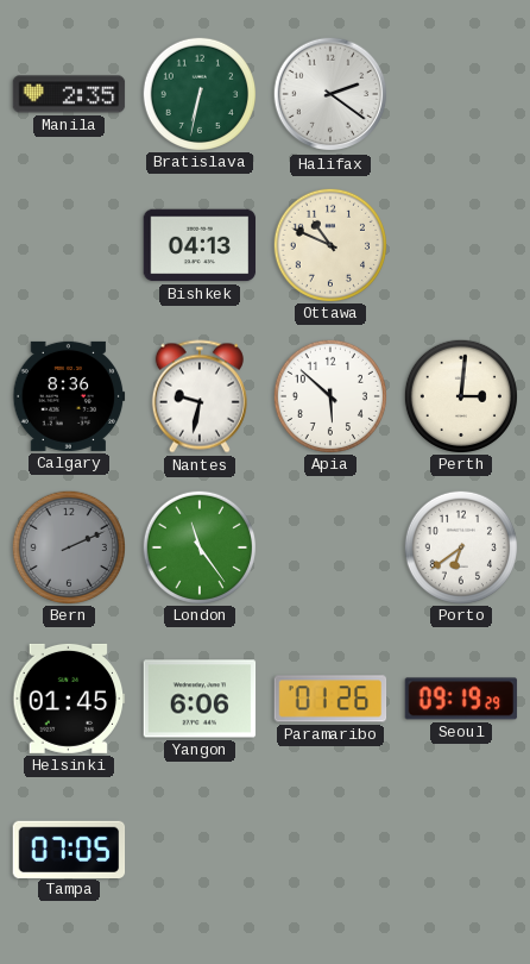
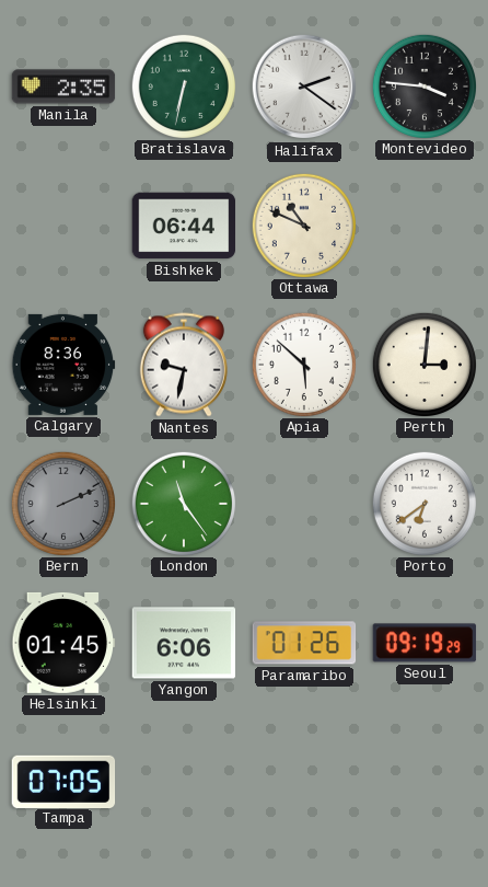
Montevideo: none -> 3:46
Bishkek: 04:13 -> 06:44
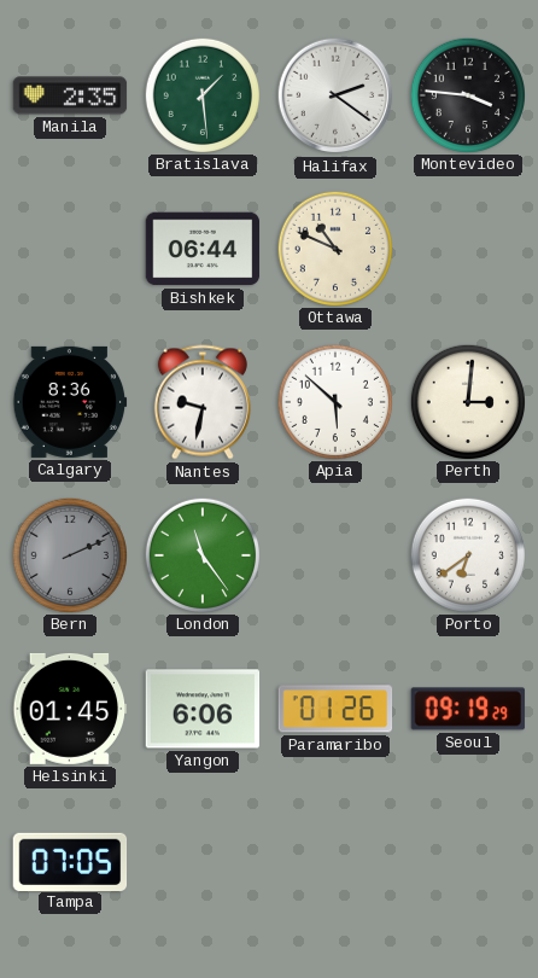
Bratislava: 6:32 -> 1:29
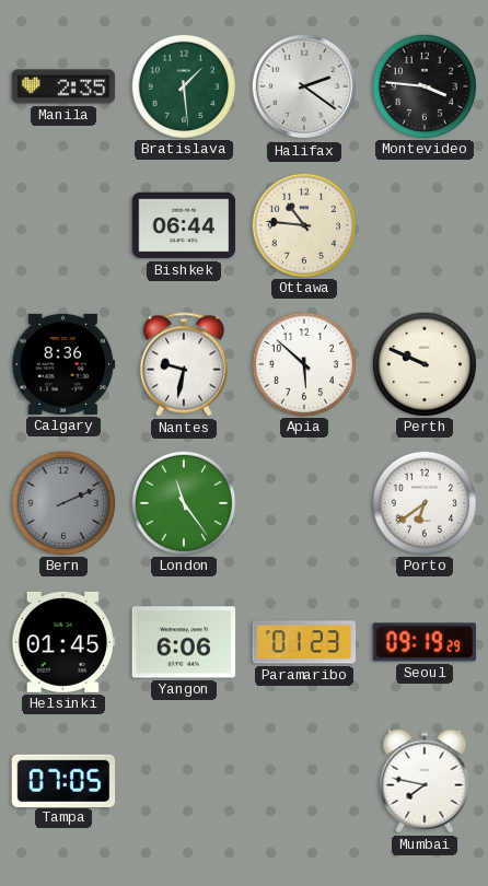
Ottawa: 10:49 -> 10:46
Perth: 3:01 -> 9:49
Paramaribo: 01:26 -> 01:23
Mumbai: none -> 7:47
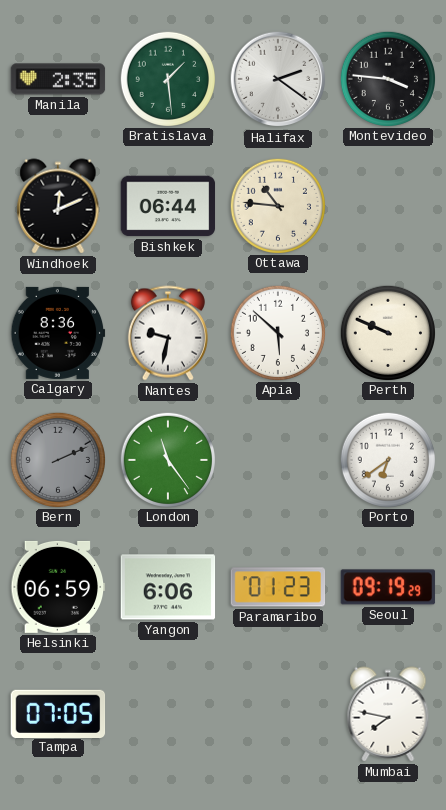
Windhoek: none -> 12:11
Helsinki: 01:45 -> 06:59
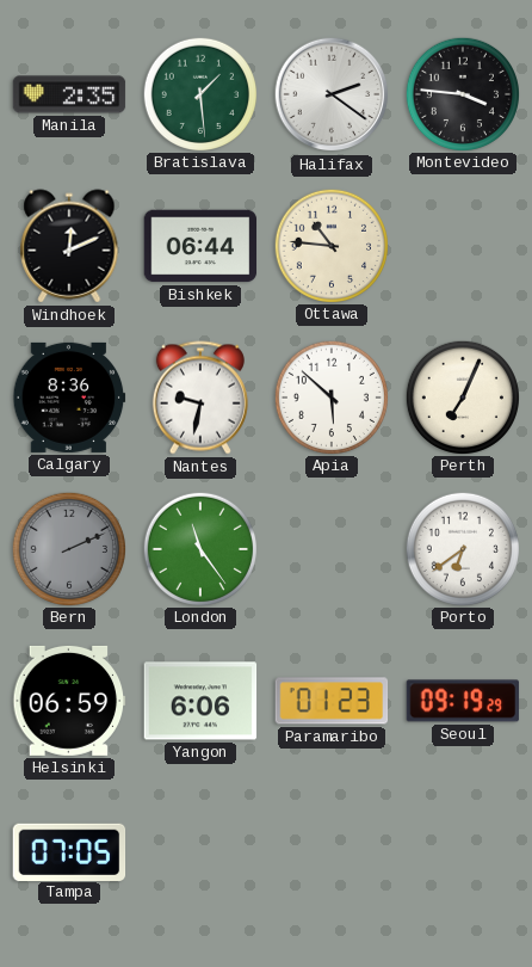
Perth: 9:49 -> 7:04
Mumbai: 7:47 -> none
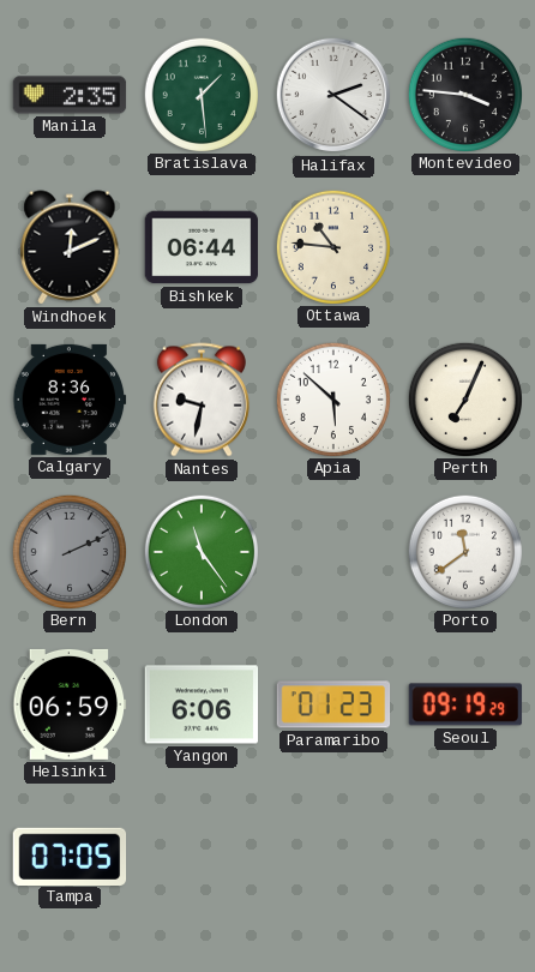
Porto: 6:39 -> 11:39
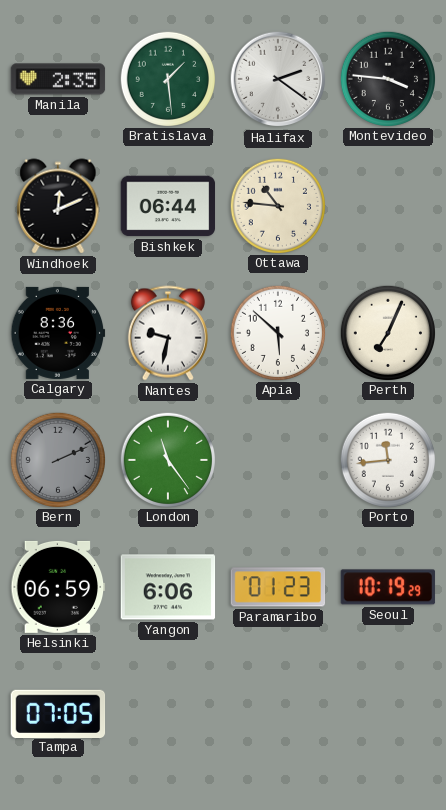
Porto: 11:39 -> 11:44
Seoul: 09:19 -> 10:19
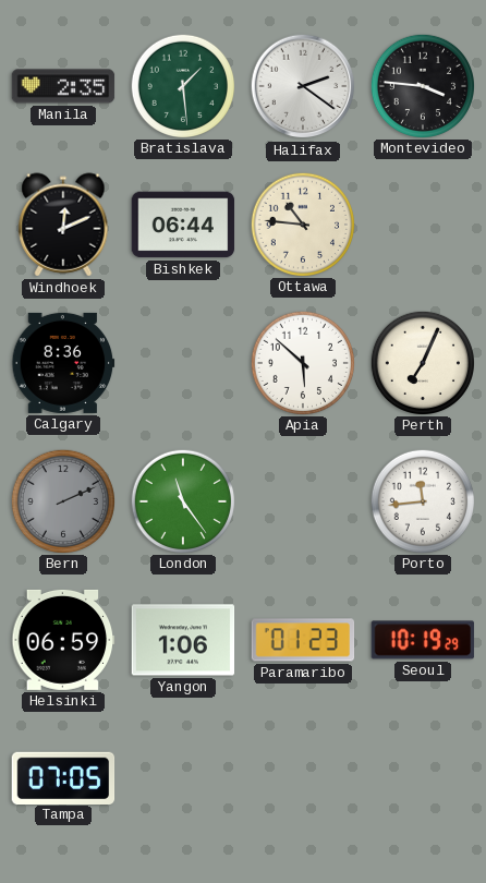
Nantes: 9:32 -> none
Yangon: 6:06 -> 1:06
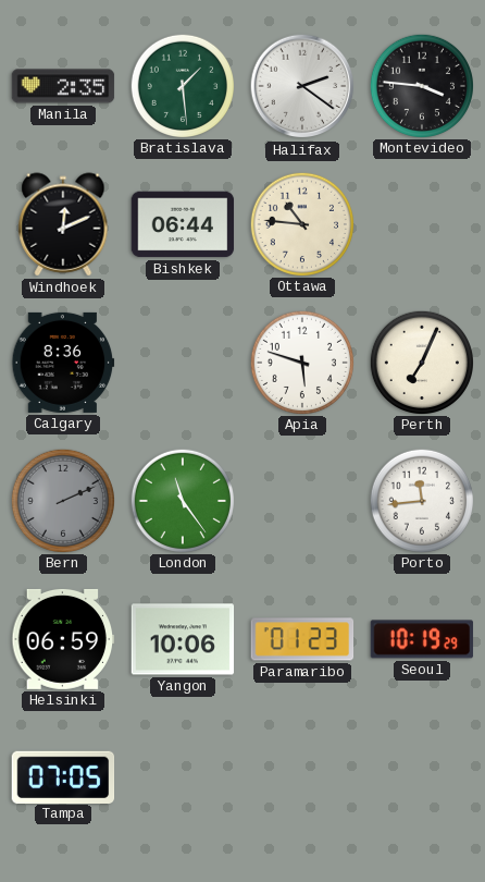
Apia: 5:52 -> 5:48
Yangon: 1:06 -> 10:06
